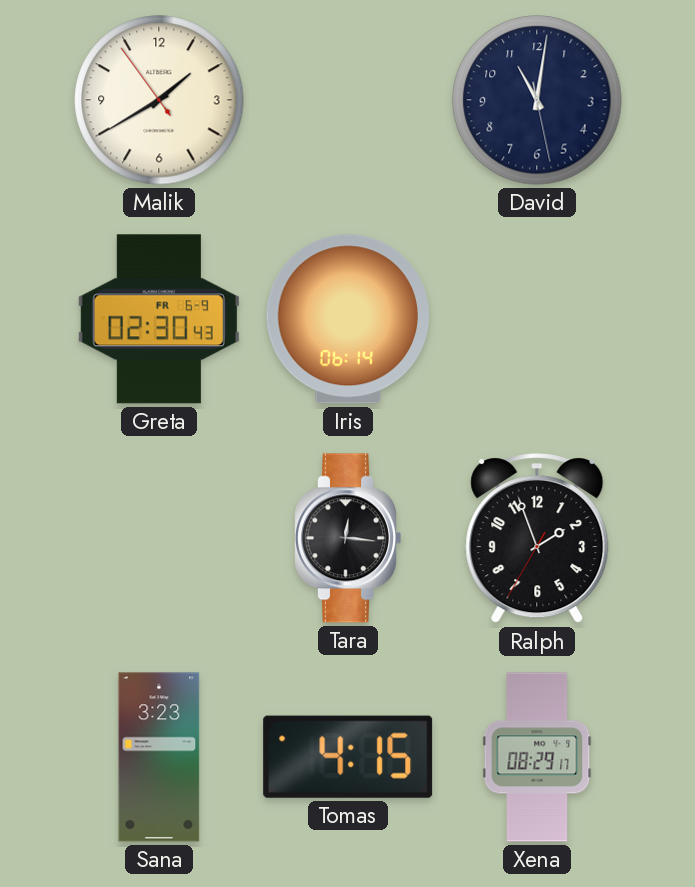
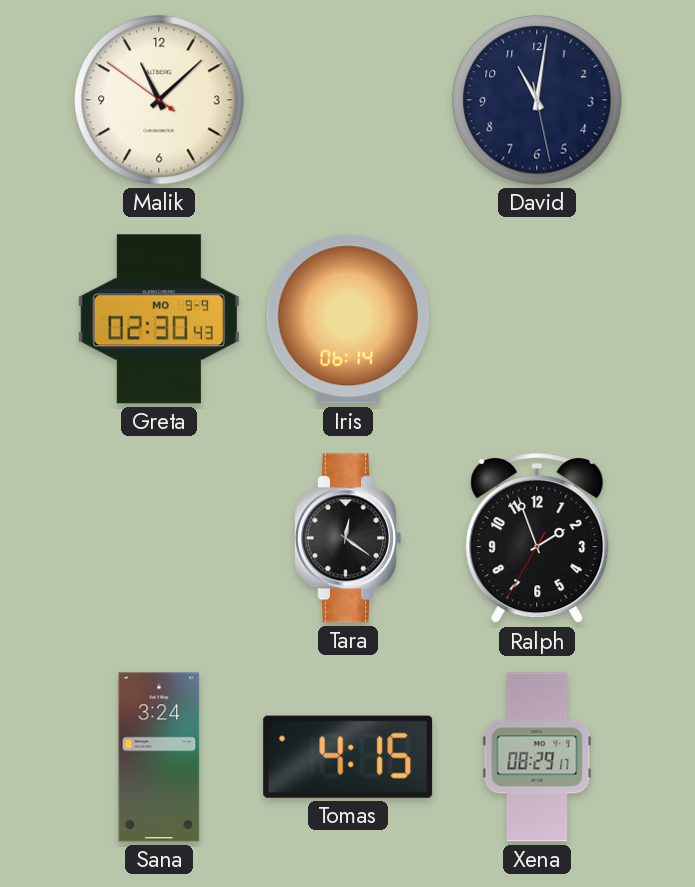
Malik: 1:39 -> 11:07
Greta date: FR 6-9 -> MO 9-9
Tara: 12:16 -> 12:21
Sana: 3:23 -> 3:24
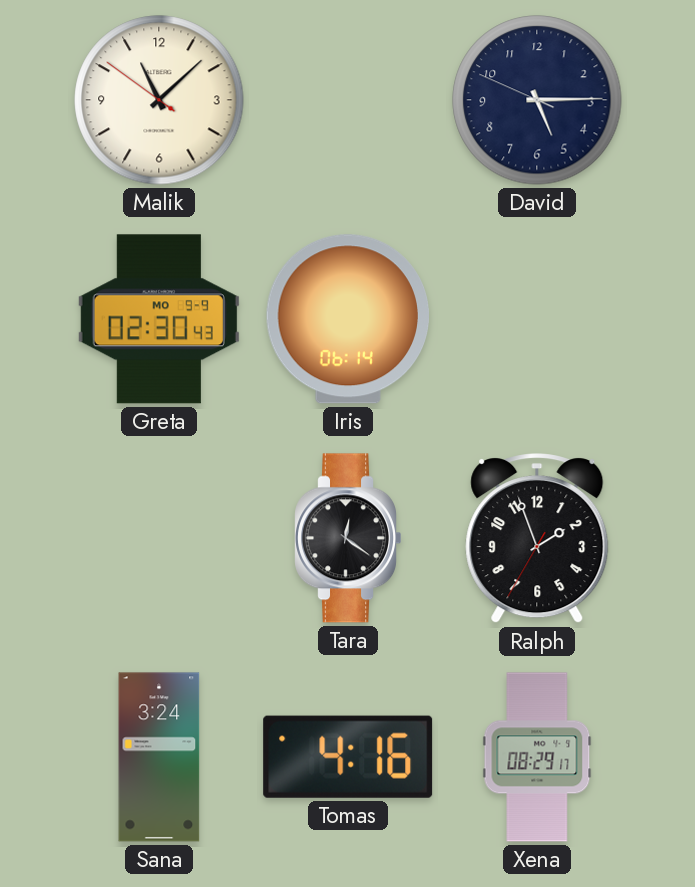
David: 11:01 -> 5:14
Tomas: 4:15 -> 4:16
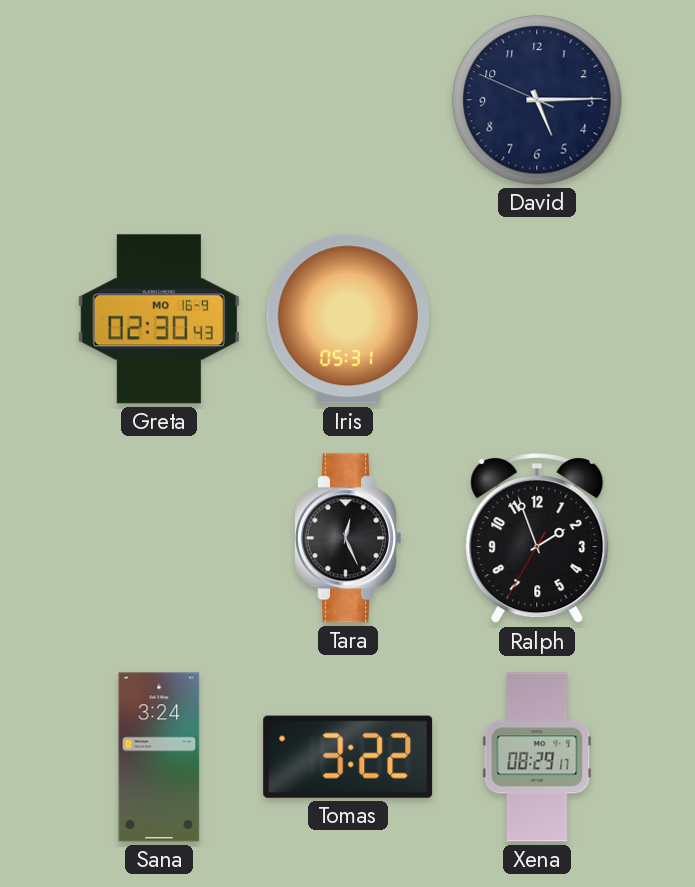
Malik: 11:07 -> none
Greta date: MO 9-9 -> MO 16-9
Iris: 06:14 -> 05:31
Tara: 12:21 -> 12:26
Tomas: 4:16 -> 3:22
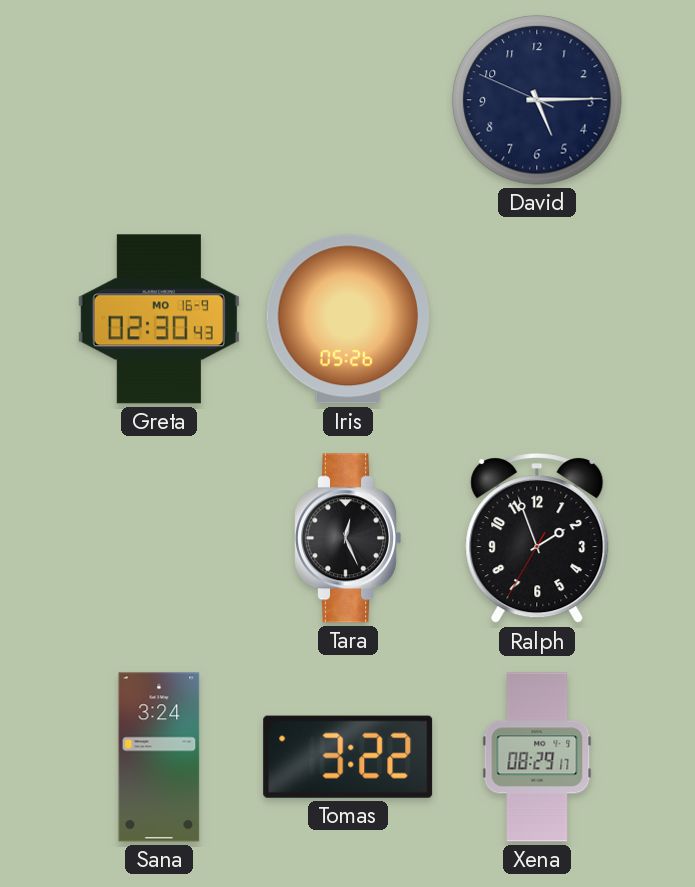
Iris: 05:31 -> 05:26
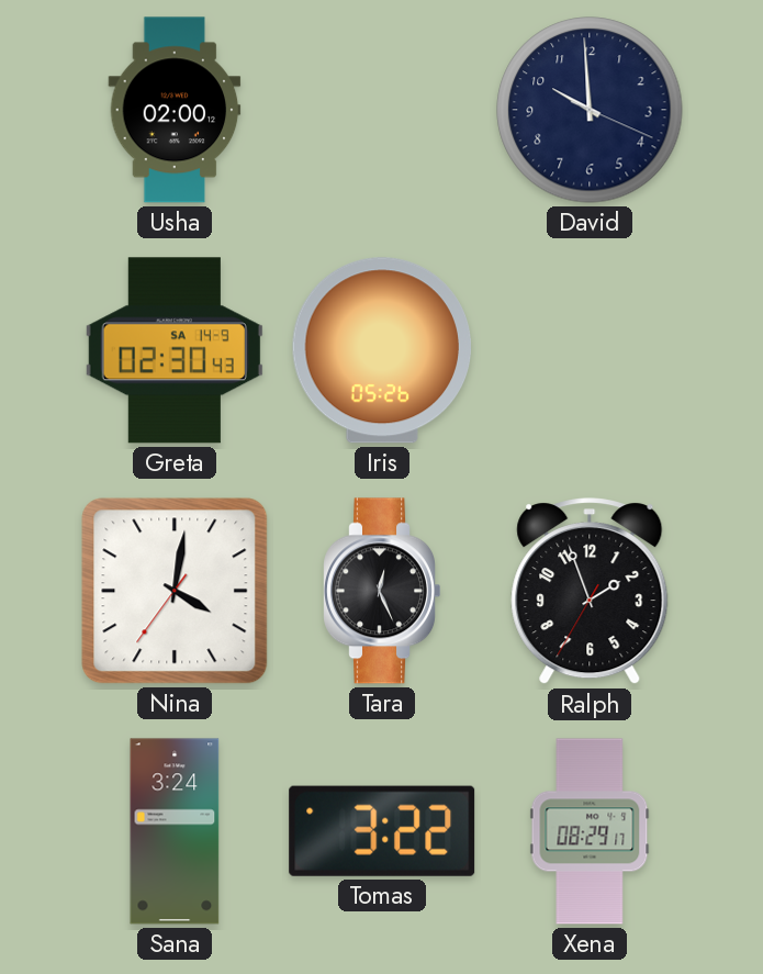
Usha: none -> 02:00
David: 5:14 -> 9:59
Greta date: MO 16-9 -> SA 14-9
Nina: none -> 4:01
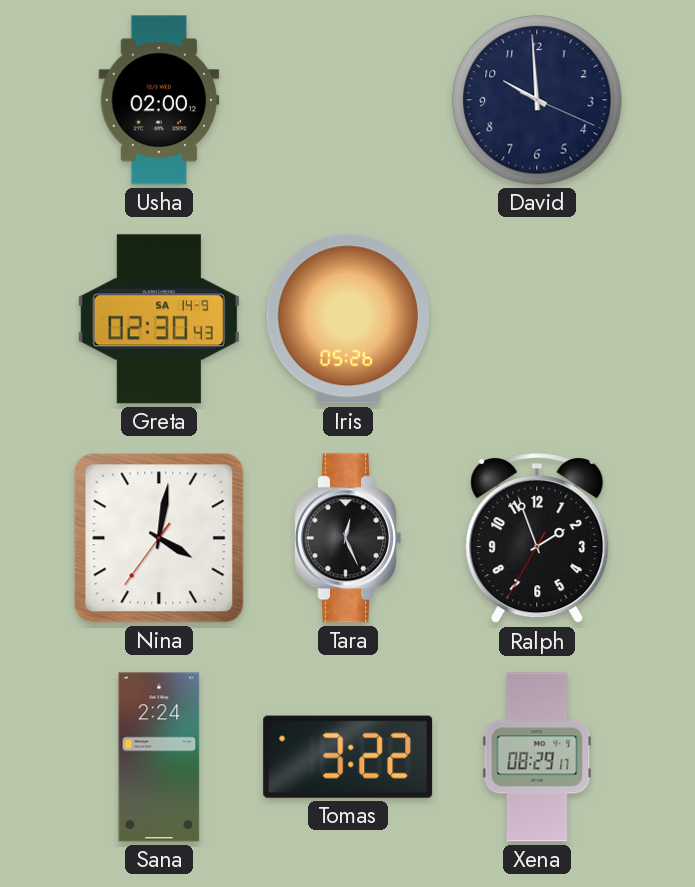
Sana: 3:24 -> 2:24
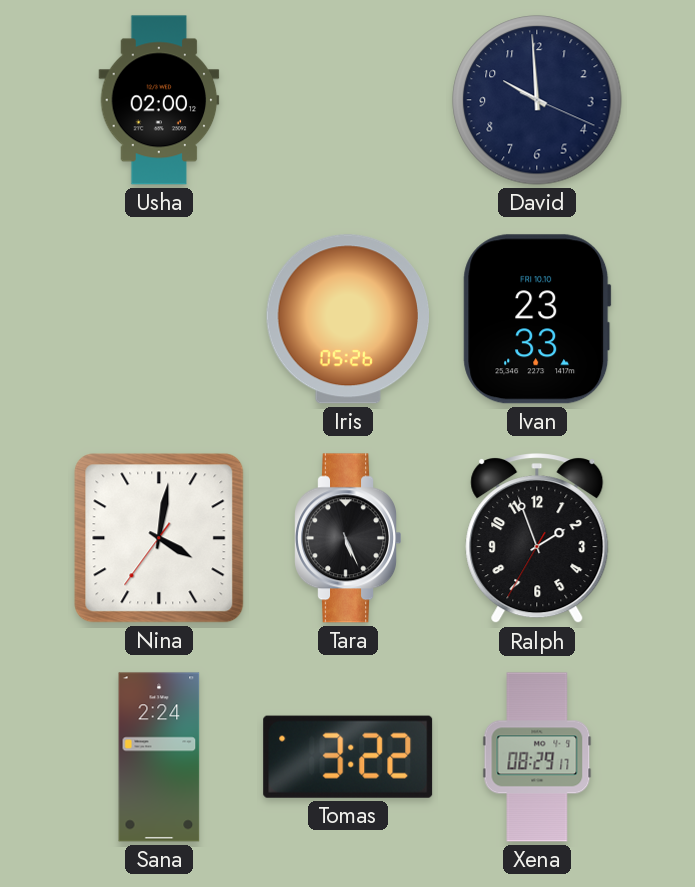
Greta: 02:30 -> none
Ivan: none -> 23:33
Tara: 12:26 -> 5:26
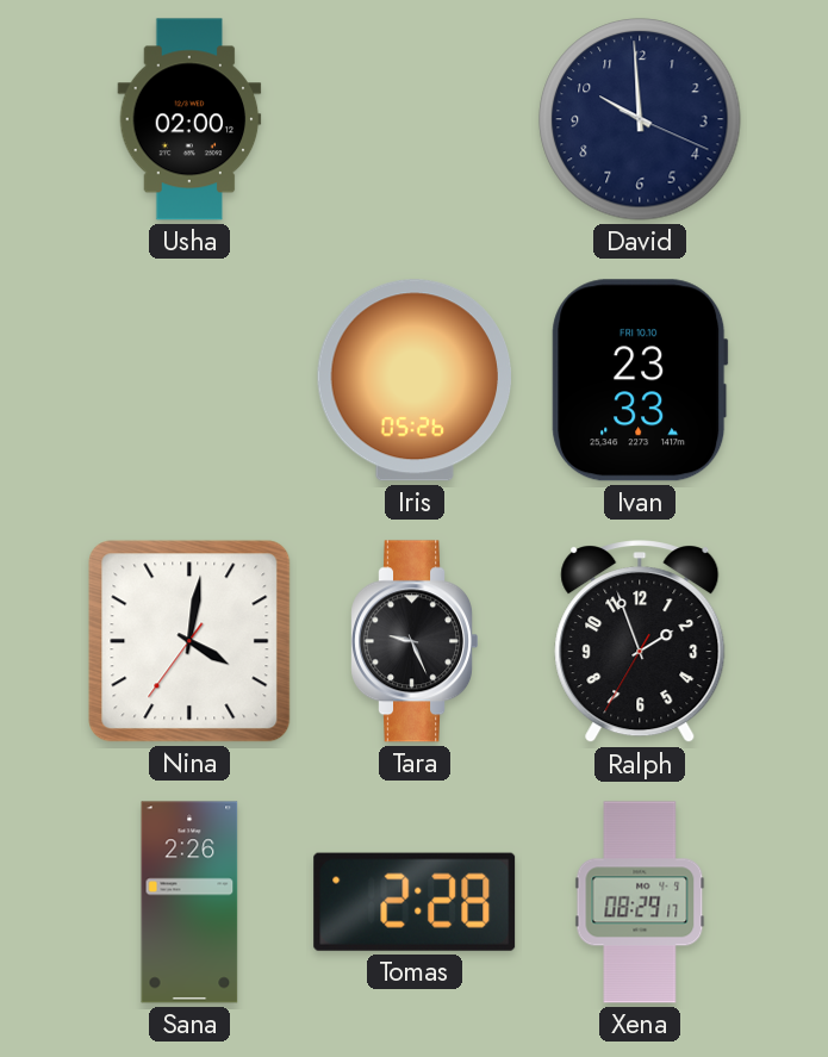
Tara: 5:26 -> 9:26
Sana: 2:24 -> 2:26
Tomas: 3:22 -> 2:28
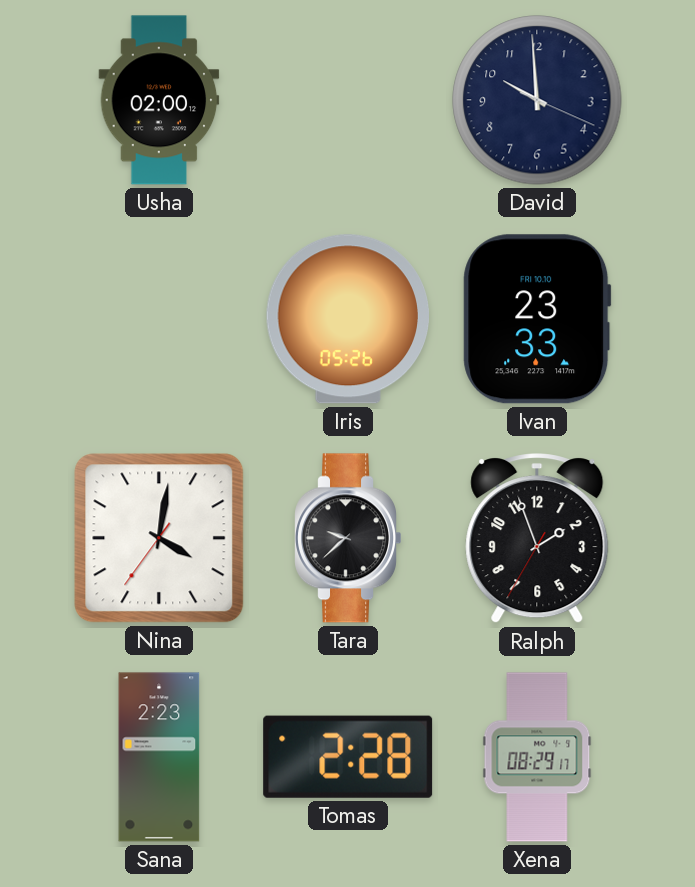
Tara: 9:26 -> 9:38
Sana: 2:26 -> 2:23
